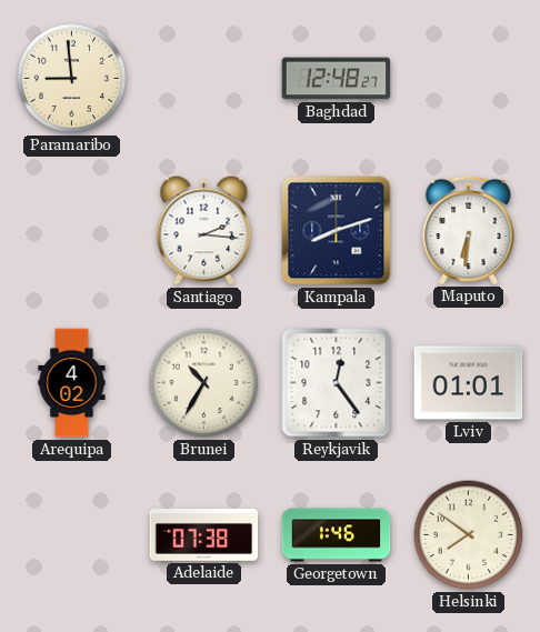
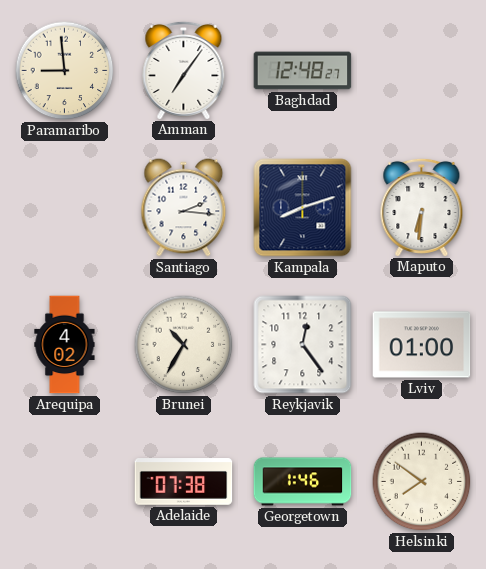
Amman: none -> 7:06
Lviv: 01:01 -> 01:00
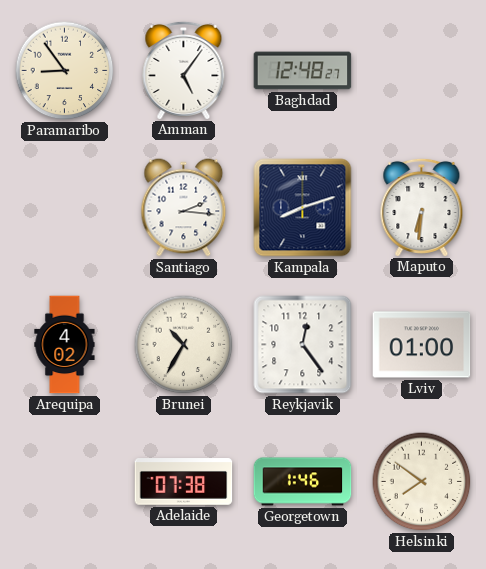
Paramaribo: 8:59 -> 8:54
Amman: 7:06 -> 5:06
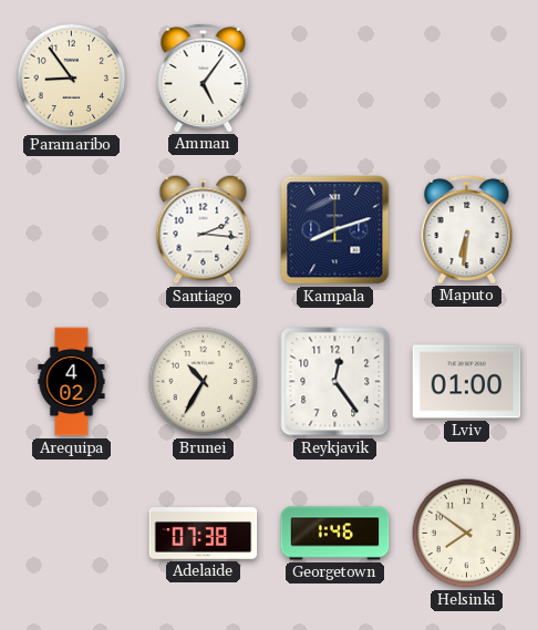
Baghdad: 12:48 -> none
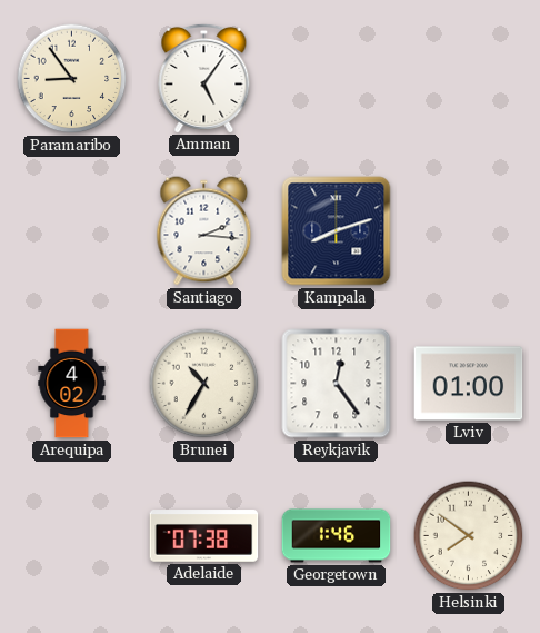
Maputo: 6:31 -> none
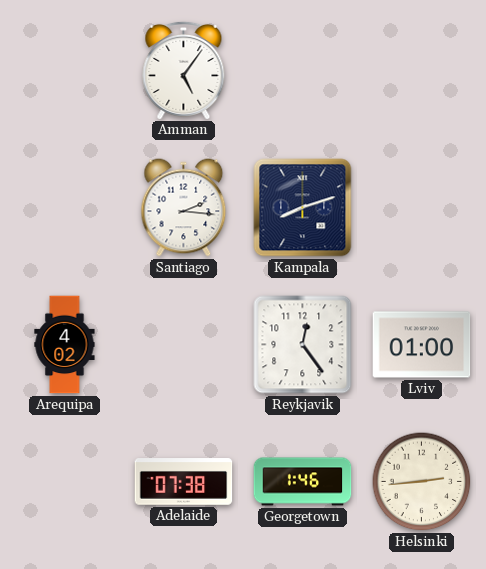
Paramaribo: 8:54 -> none
Brunei: 10:35 -> none
Helsinki: 7:51 -> 2:44
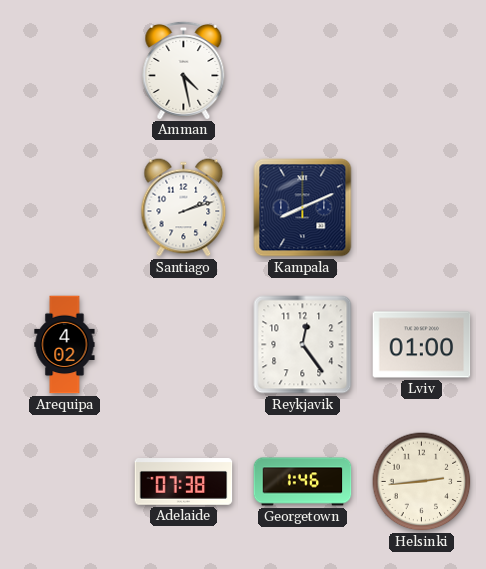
Amman: 5:06 -> 4:28
Santiago: 2:16 -> 2:12
Kampala: 8:12 -> 8:11
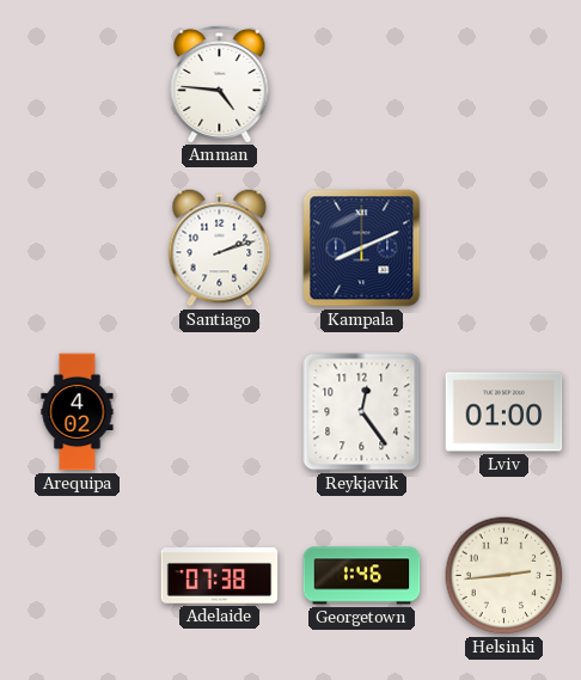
Amman: 4:28 -> 4:46
